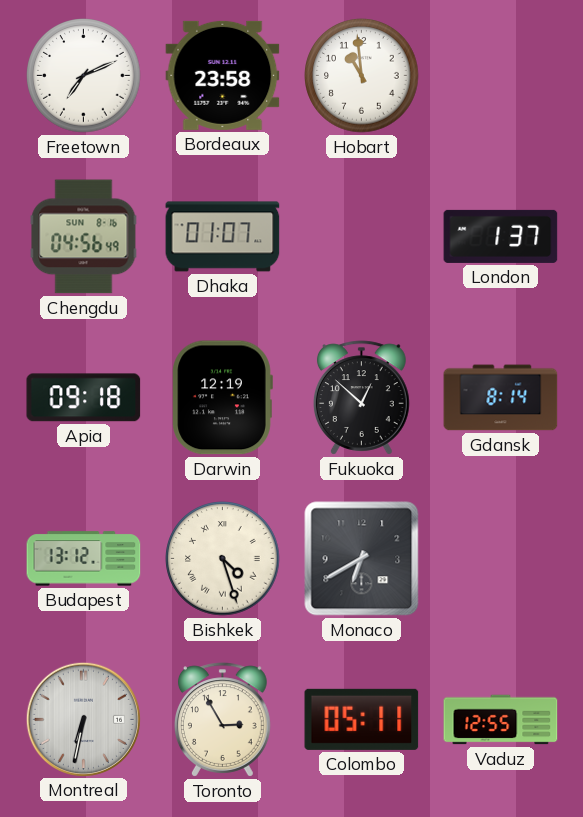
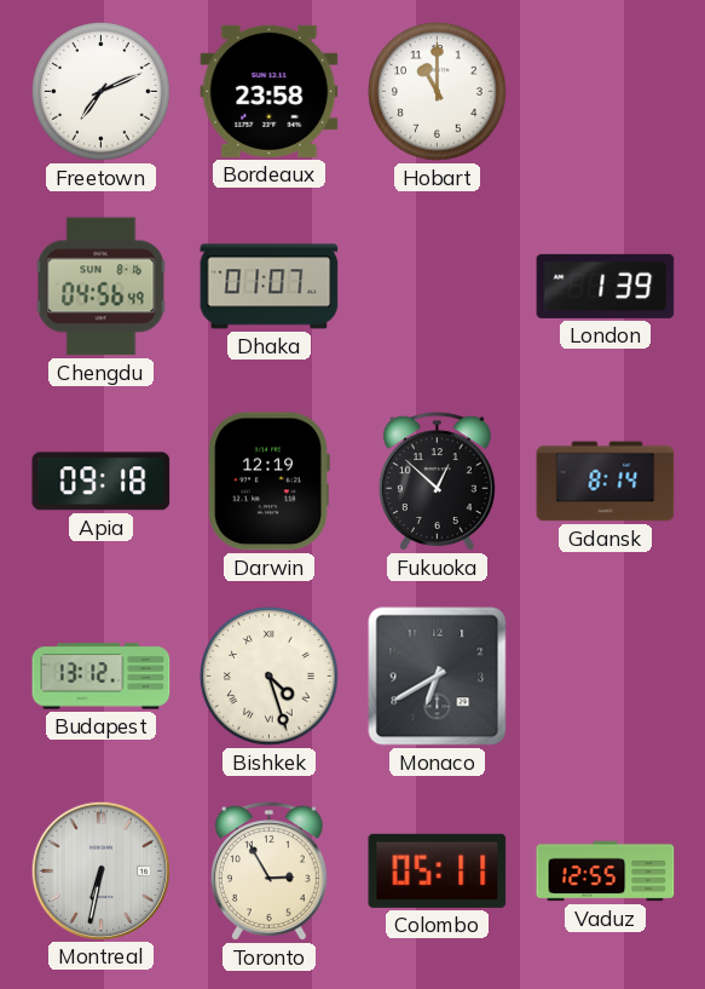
Hobart: 10:59 -> 11:00
London: 1:37 -> 1:39
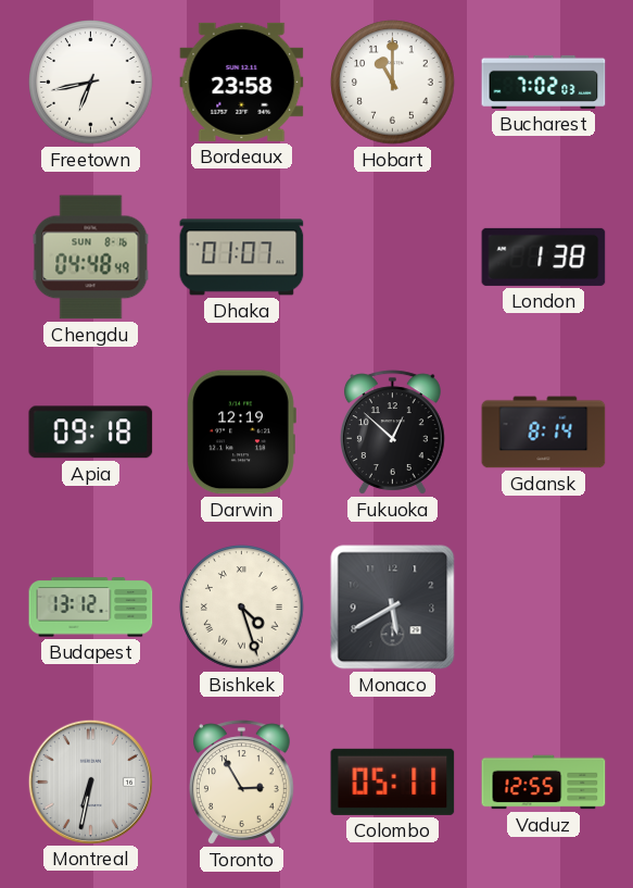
Freetown: 7:11 -> 6:43
Bucharest: none -> 7:02
Chengdu: 04:56 -> 04:48
London: 1:39 -> 1:38
Monaco: 6:40 -> 5:40
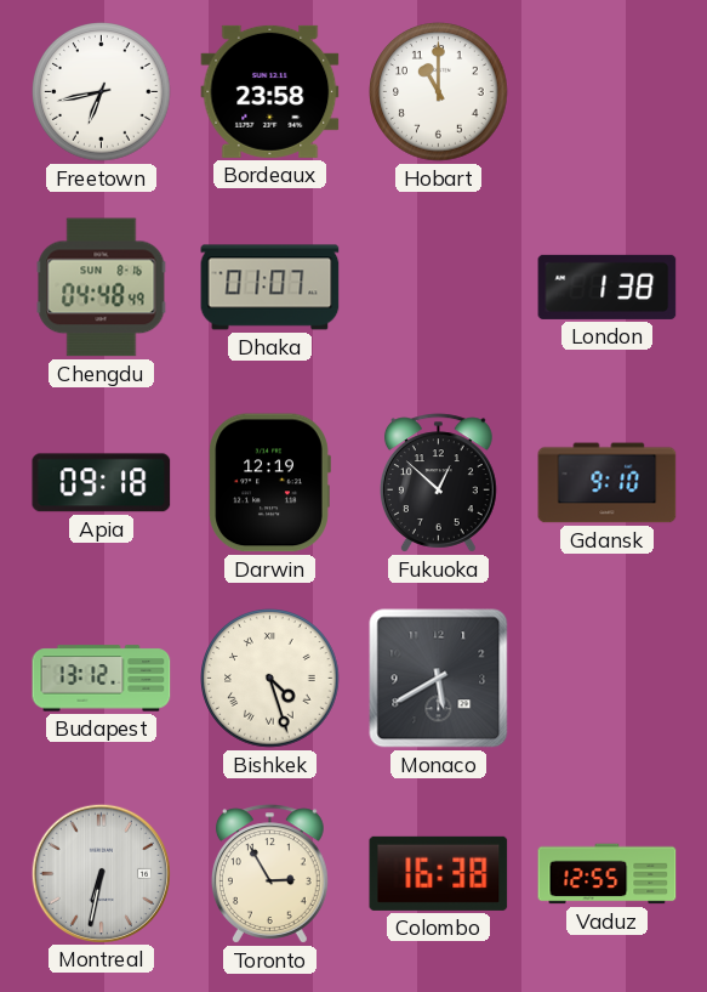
Bucharest: 7:02 -> none
Gdansk: 8:14 -> 9:10
Colombo: 05:11 -> 16:38
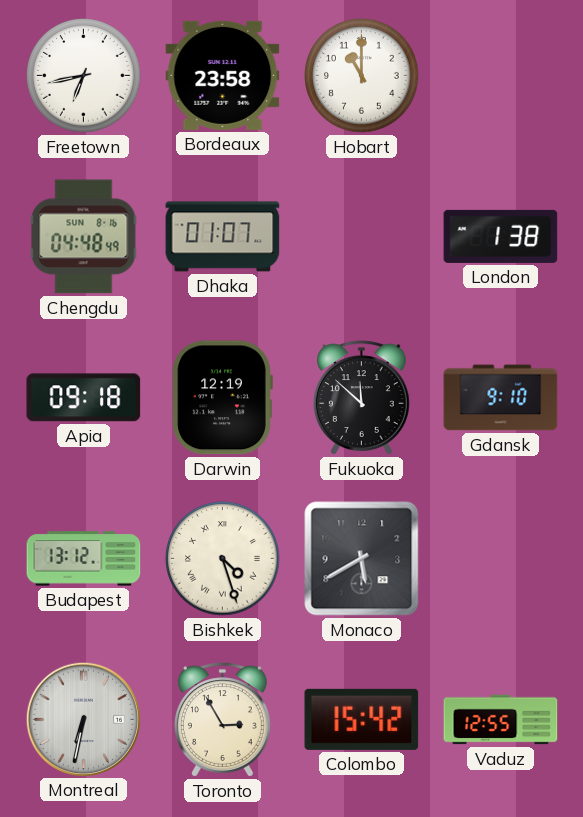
Fukuoka: 12:52 -> 11:52
Colombo: 16:38 -> 15:42
